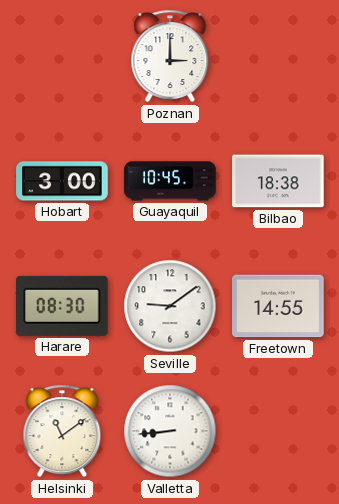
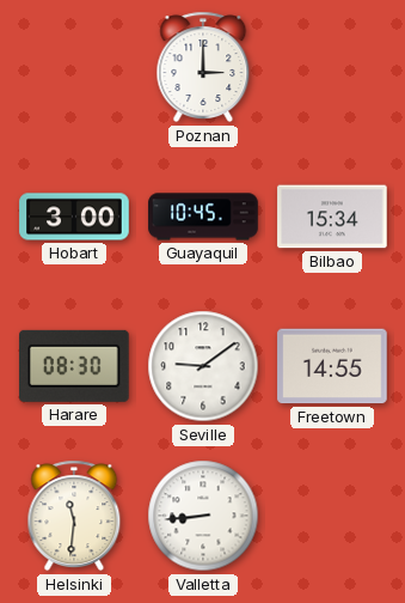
Bilbao: 18:38 -> 15:34
Helsinki: 11:09 -> 11:31
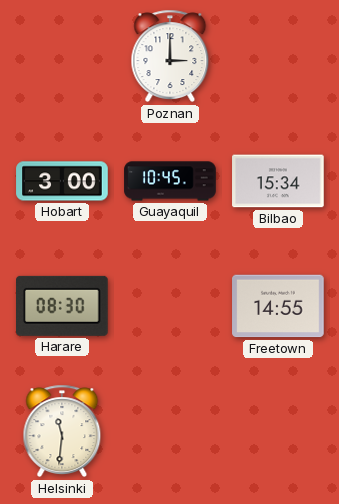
Seville: 9:09 -> none
Valletta: 8:44 -> none
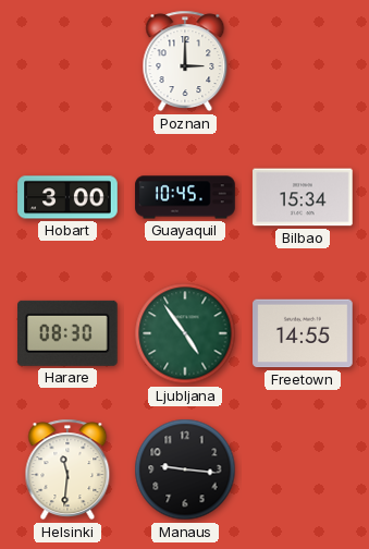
Ljubljana: none -> 4:54
Manaus: none -> 9:16
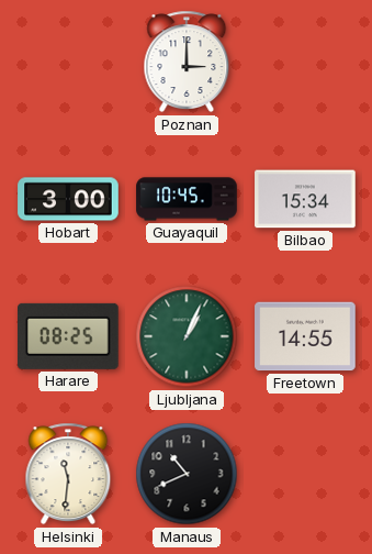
Harare: 08:30 -> 08:25
Ljubljana: 4:54 -> 1:04
Manaus: 9:16 -> 10:41
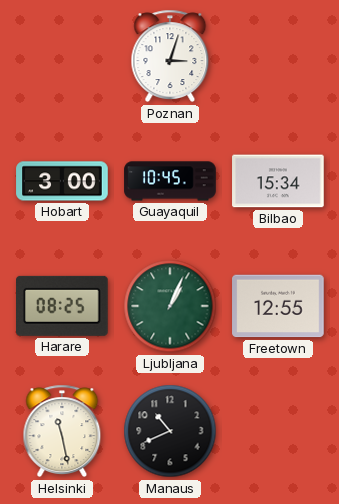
Poznan: 3:00 -> 3:03
Freetown: 14:55 -> 12:55
Helsinki: 11:31 -> 11:28
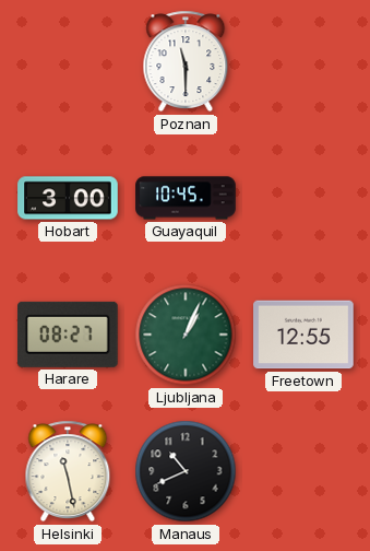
Poznan: 3:03 -> 11:30
Bilbao: 15:34 -> none
Harare: 08:25 -> 08:27
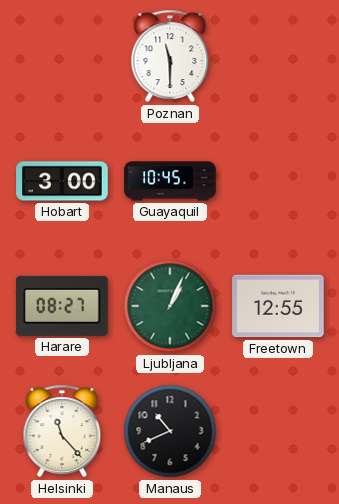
Helsinki: 11:28 -> 11:23
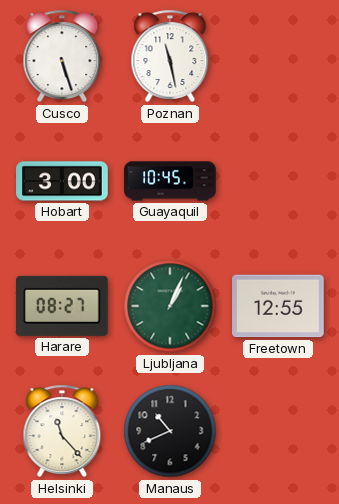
Cusco: none -> 5:27
Poznan: 11:30 -> 11:28
